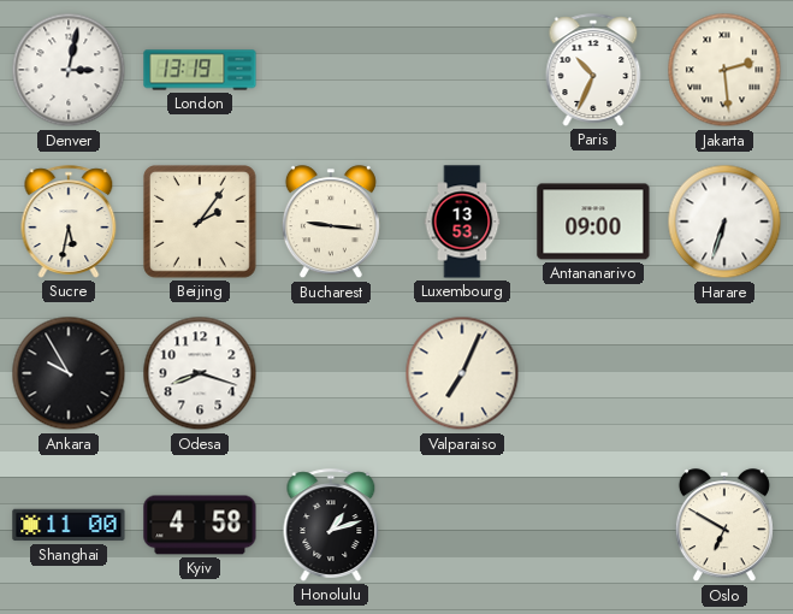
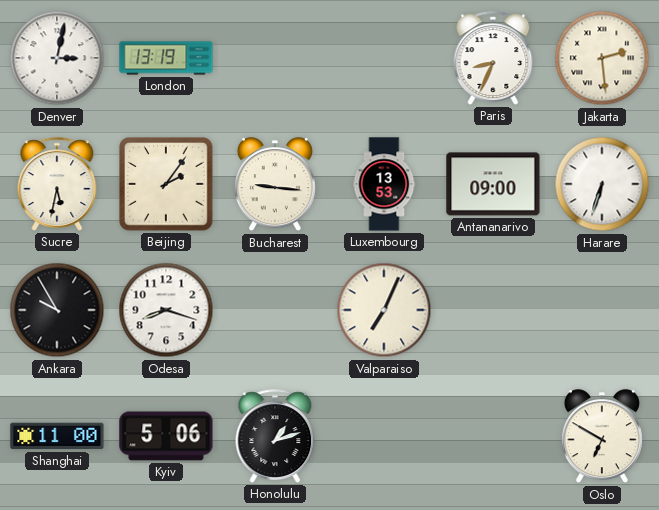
Paris: 10:34 -> 8:34
Kyiv: 4:58 -> 5:06
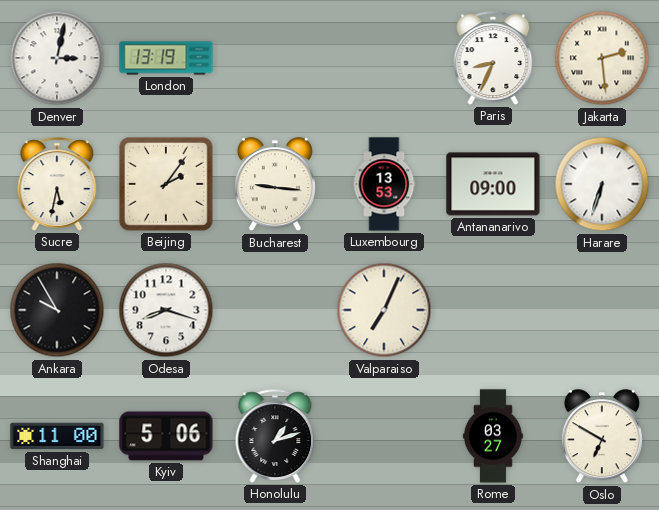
Rome: none -> 03:27
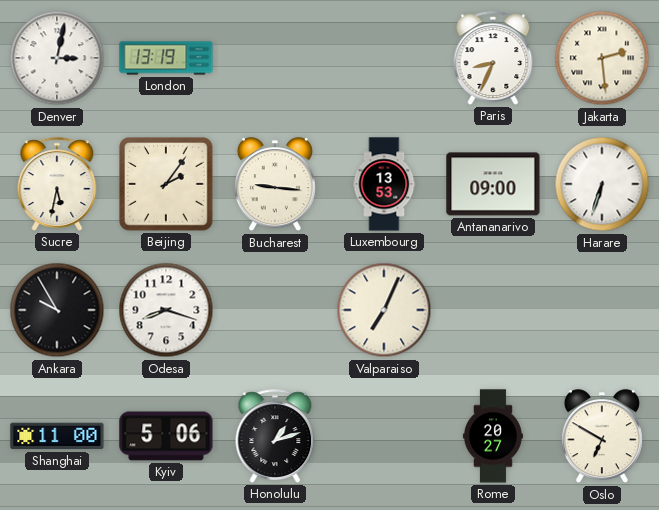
Rome: 03:27 -> 20:27
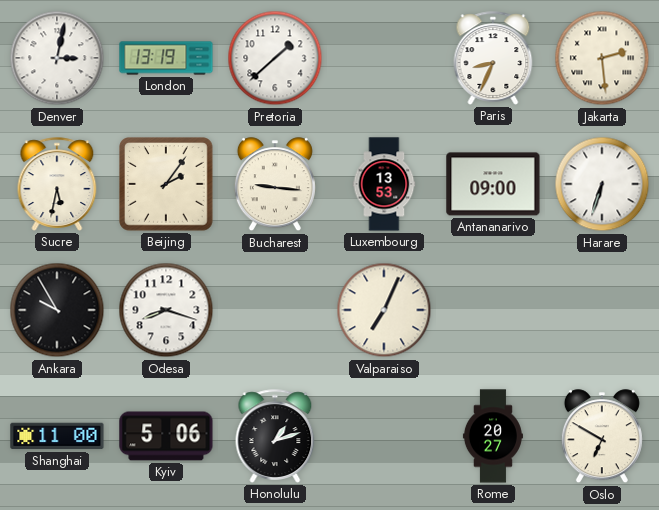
Pretoria: none -> 1:38
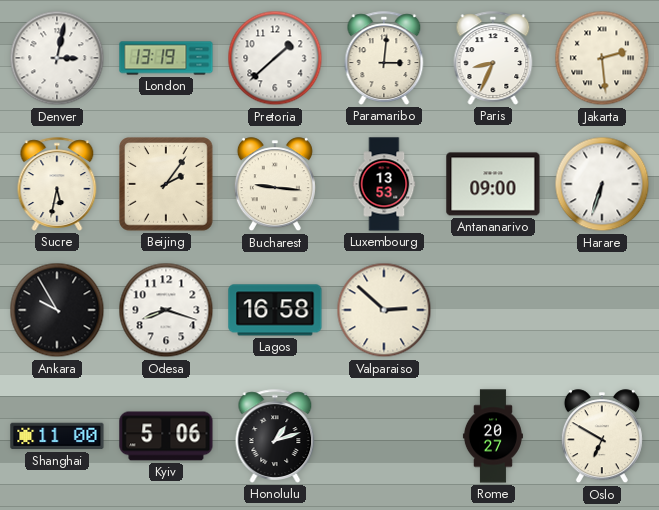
Paramaribo: none -> 3:01
Lagos: none -> 16:58
Valparaiso: 7:04 -> 2:52
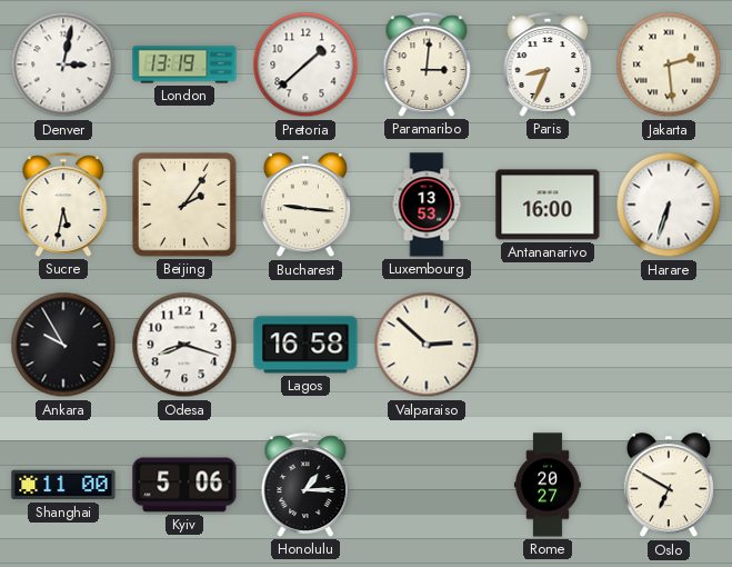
Antananarivo: 09:00 -> 16:00
Honolulu: 1:12 -> 1:15
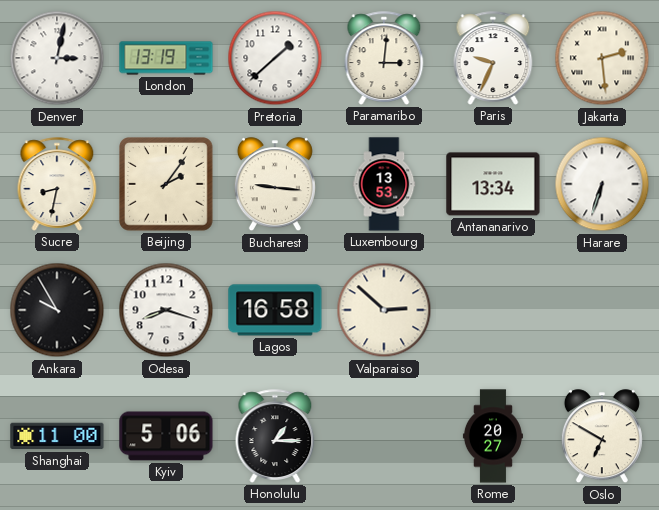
Paris: 8:34 -> 9:34
Sucre: 5:32 -> 8:32
Antananarivo: 16:00 -> 13:34
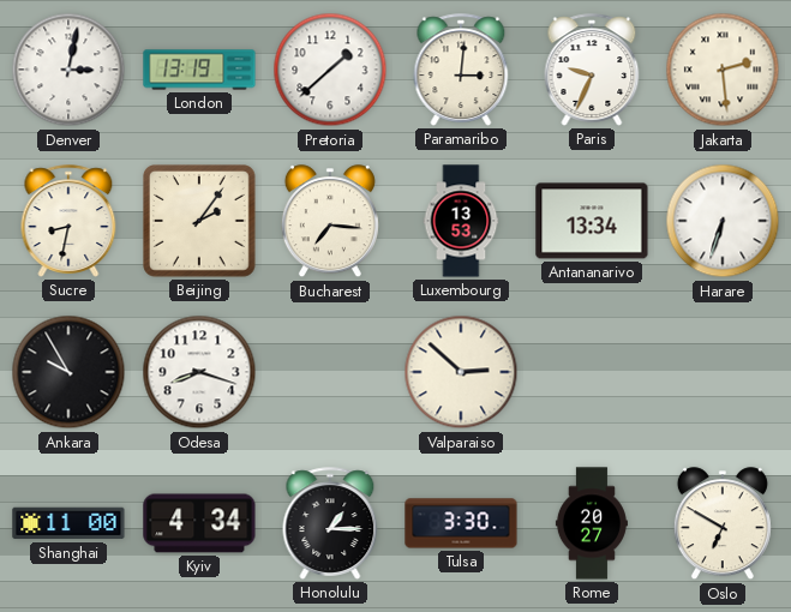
Bucharest: 9:16 -> 7:16
Lagos: 16:58 -> none
Kyiv: 5:06 -> 4:34
Tulsa: none -> 3:30
